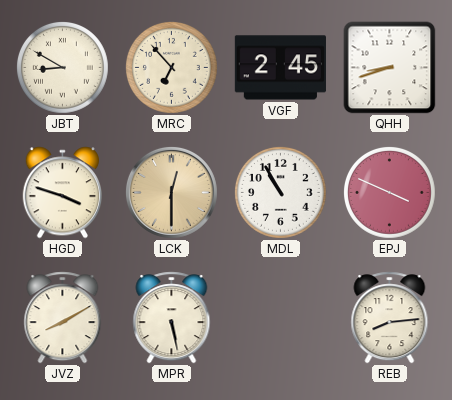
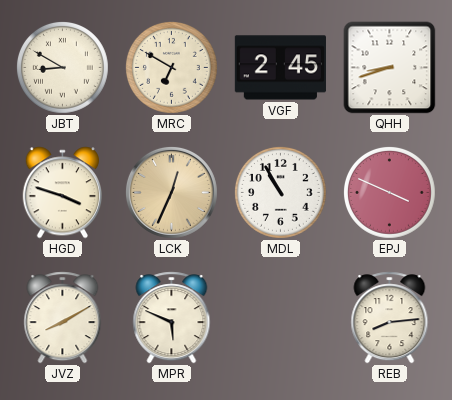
MRC: 6:53 -> 6:50
LCK: 12:30 -> 12:34
MPR: 5:28 -> 5:49
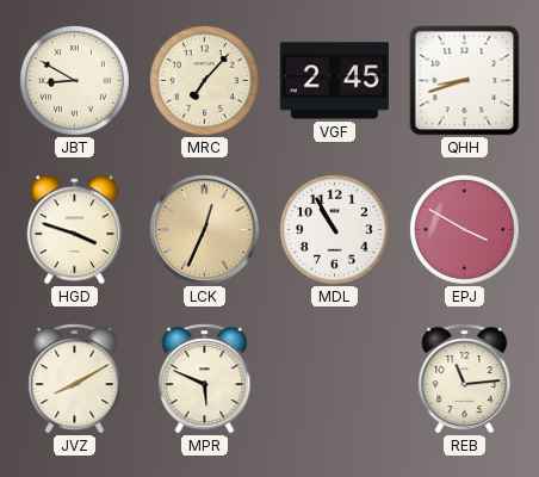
MRC: 6:50 -> 7:07
EPJ: 3:49 -> 3:50
REB: 8:14 -> 11:14
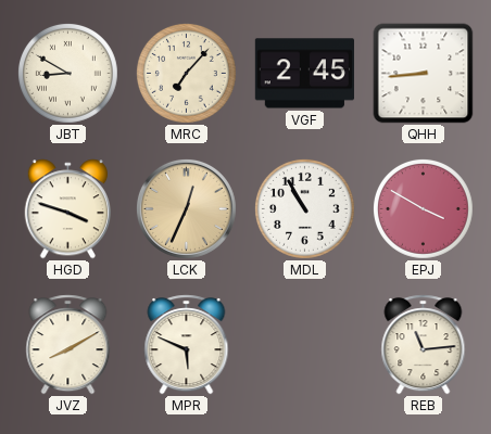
QHH: 8:42 -> 8:44
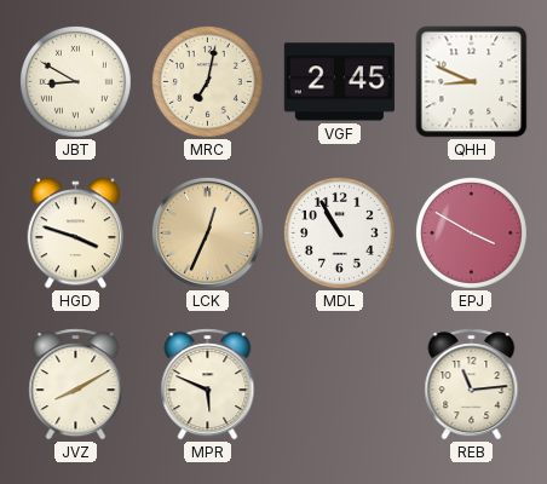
MRC: 7:07 -> 7:02
QHH: 8:44 -> 8:49
